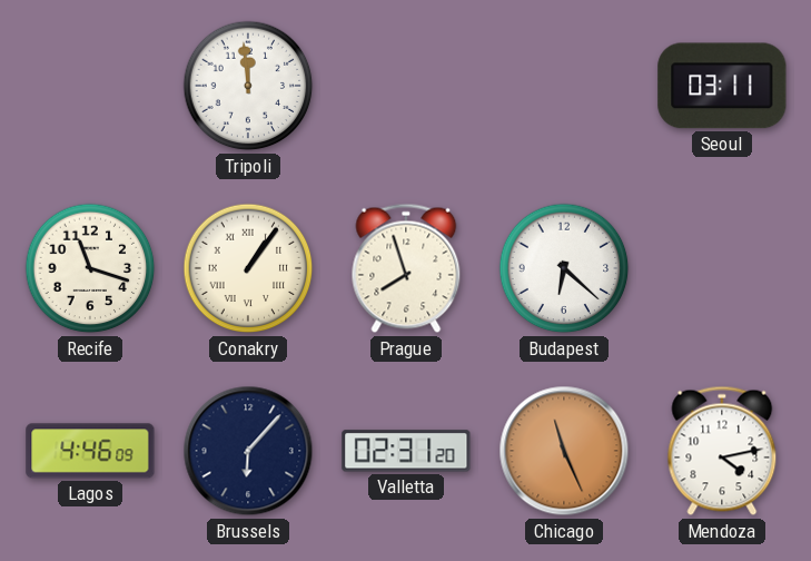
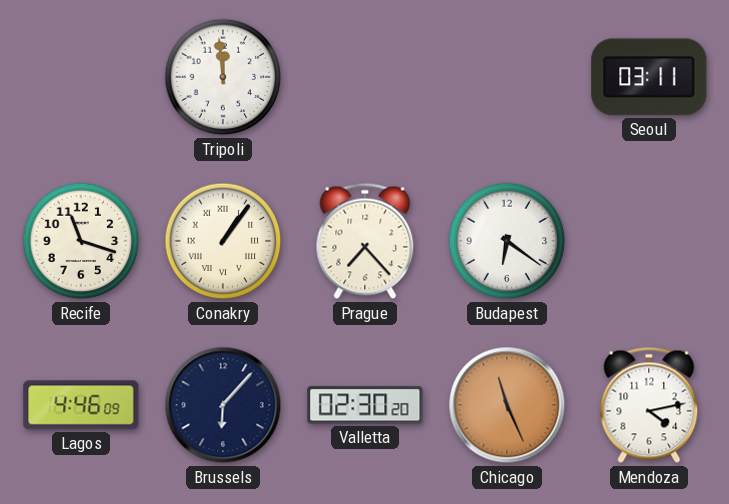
Prague: 7:57 -> 7:23
Budapest: 6:22 -> 6:21
Valletta: 02:31 -> 02:30
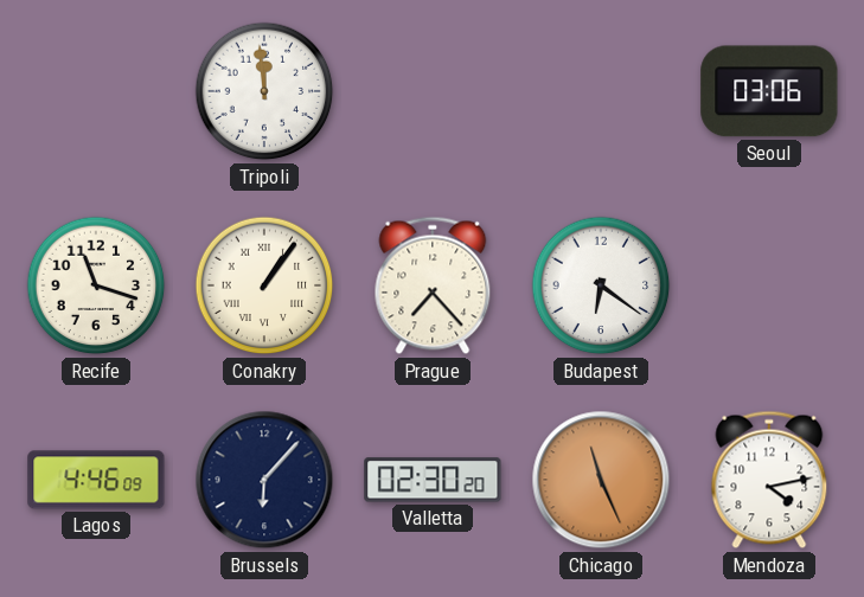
Seoul: 03:11 -> 03:06
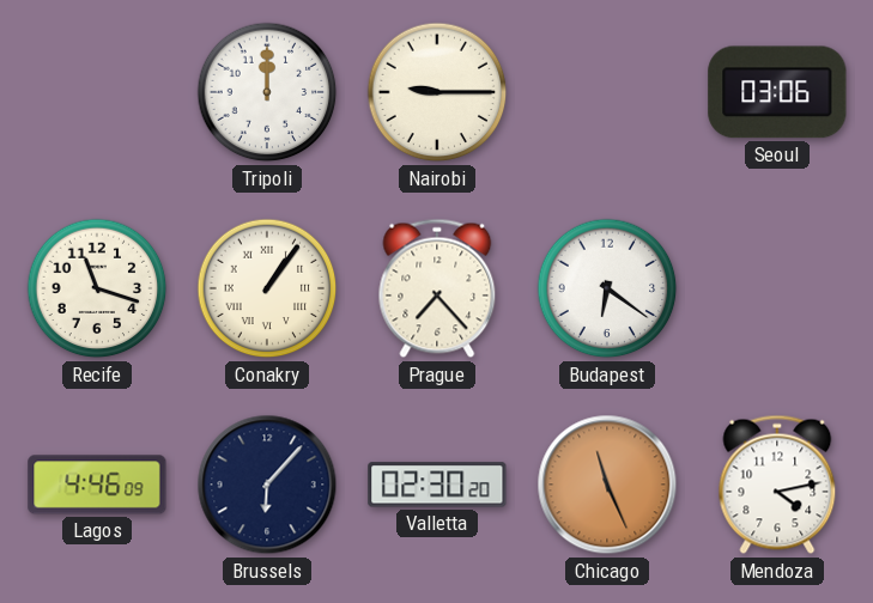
Tripoli: 11:59 -> 12:00
Nairobi: none -> 9:15
